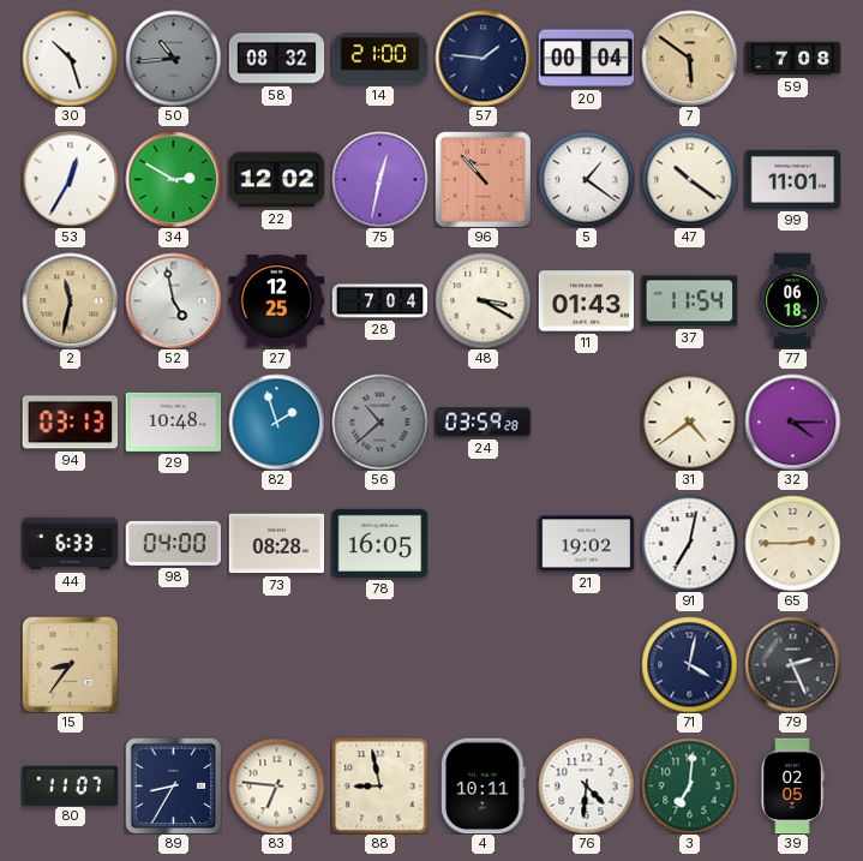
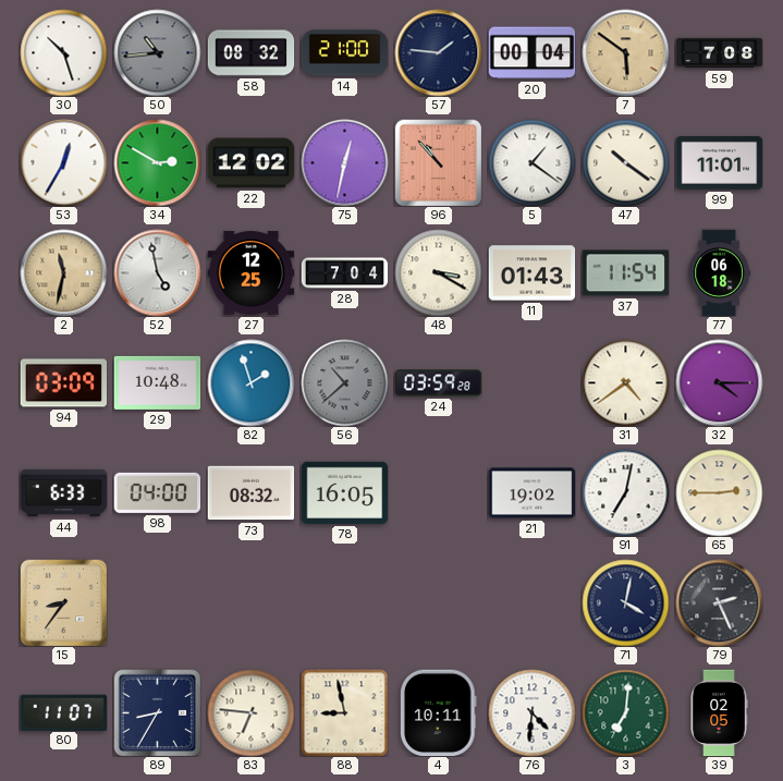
94: 03:13 -> 03:09
73: 08:28 -> 08:32
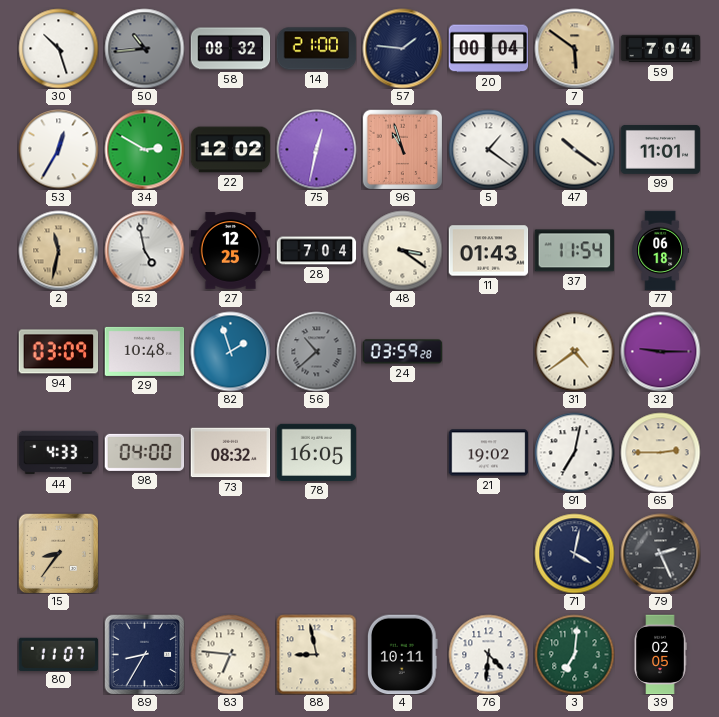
59: 7:08 -> 7:04
96: 10:53 -> 10:57
48: 3:20 -> 3:21
32: 4:15 -> 9:15
44: 6:33 -> 4:33
